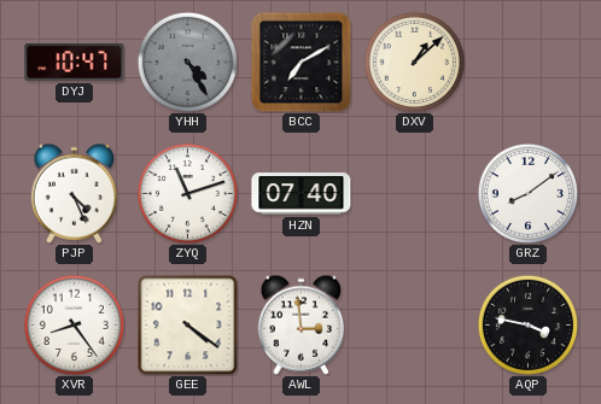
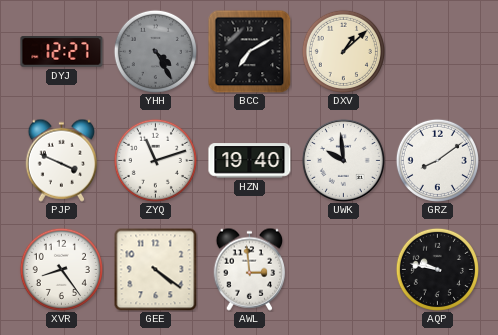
DYJ: 10:47 -> 12:27
PJP: 4:26 -> 3:49
HZN: 07:40 -> 19:40
UWK: none -> 9:59
AQP: 3:47 -> 9:47
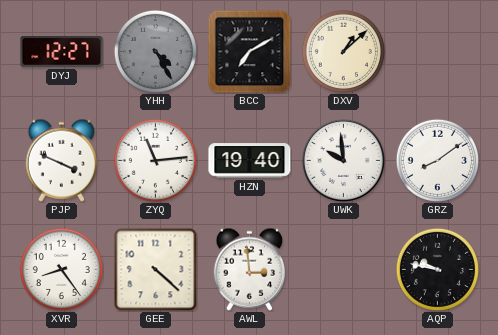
ZYQ: 11:12 -> 11:14
GEE: 4:21 -> 4:22
